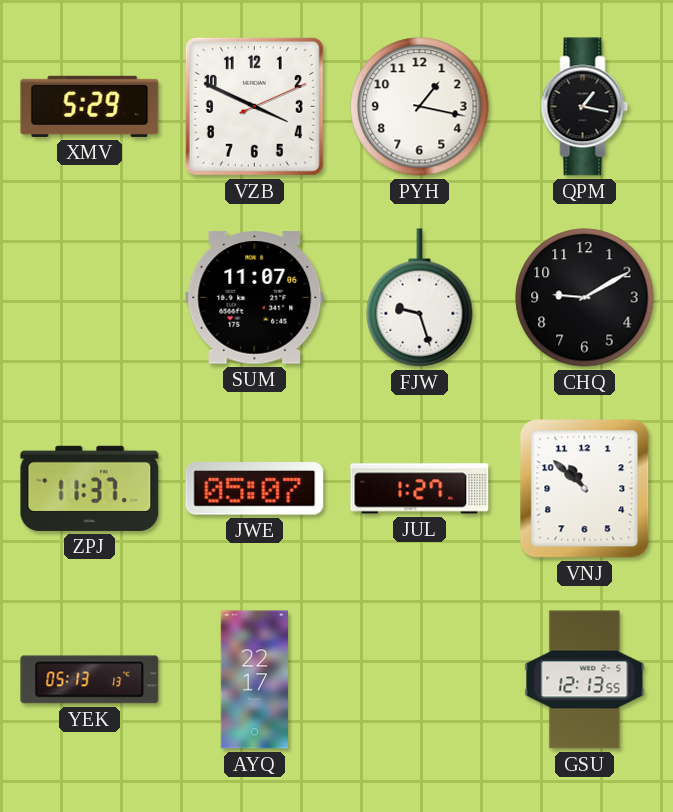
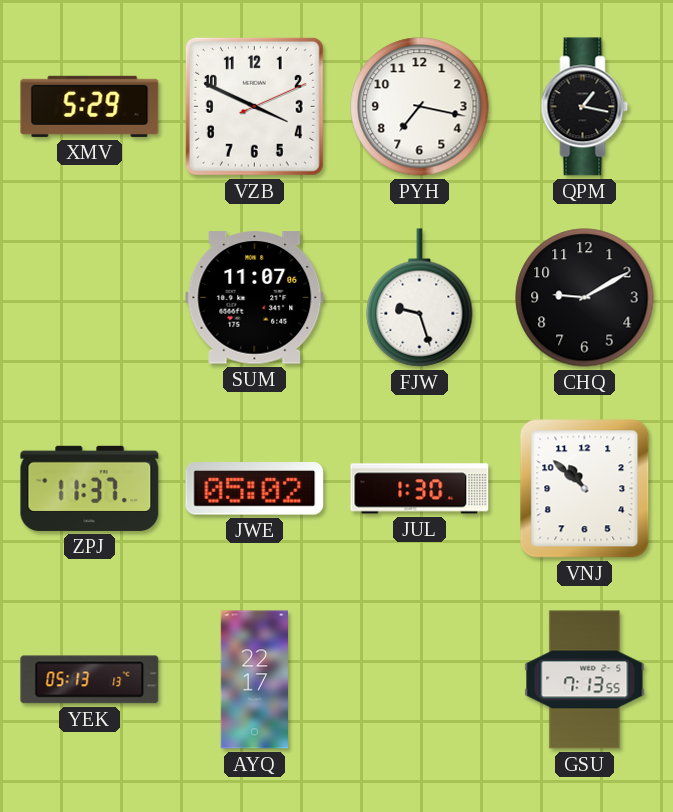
PYH: 1:17 -> 7:17
JWE: 05:07 -> 05:02
JUL: 1:27 -> 1:30
GSU: 12:13 -> 7:13
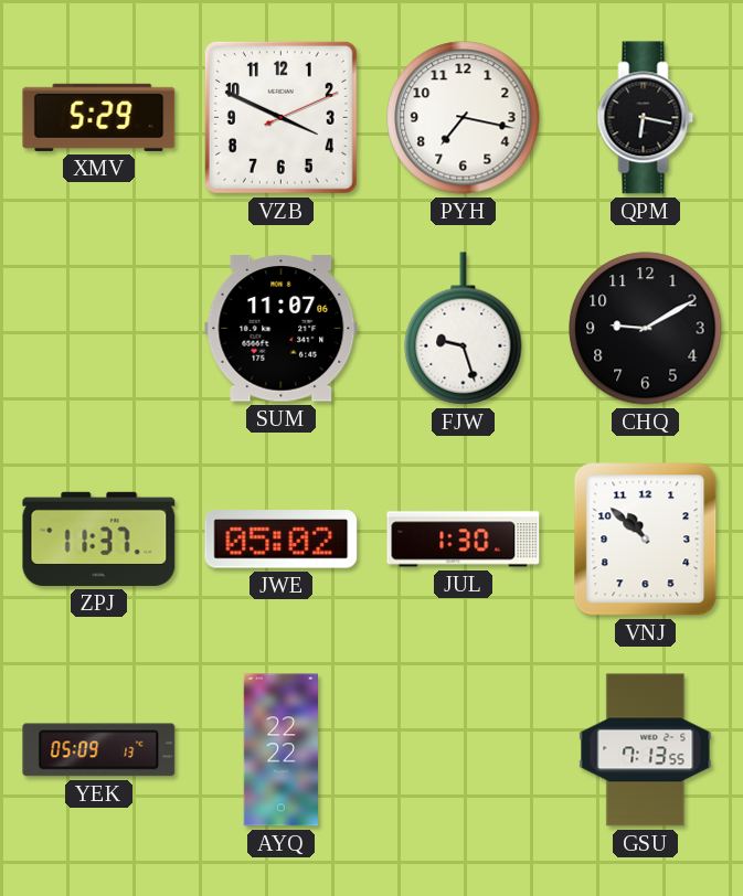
QPM: 1:17 -> 6:17
YEK: 05:13 -> 05:09
AYQ: 22:17 -> 22:22
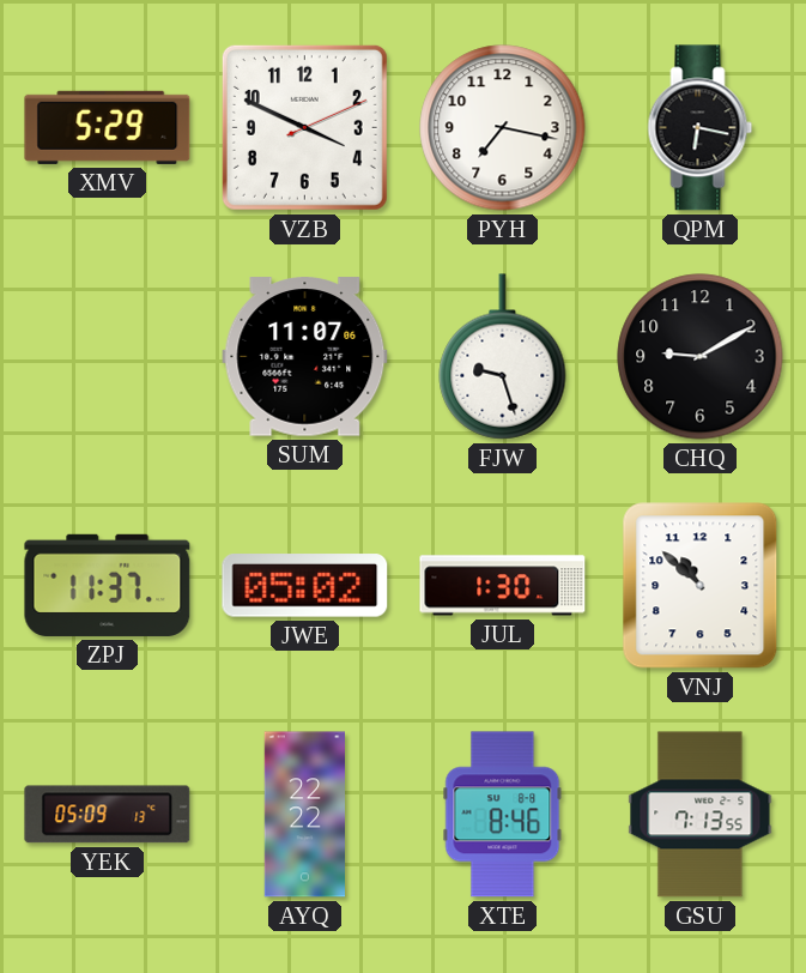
XTE: none -> 8:46
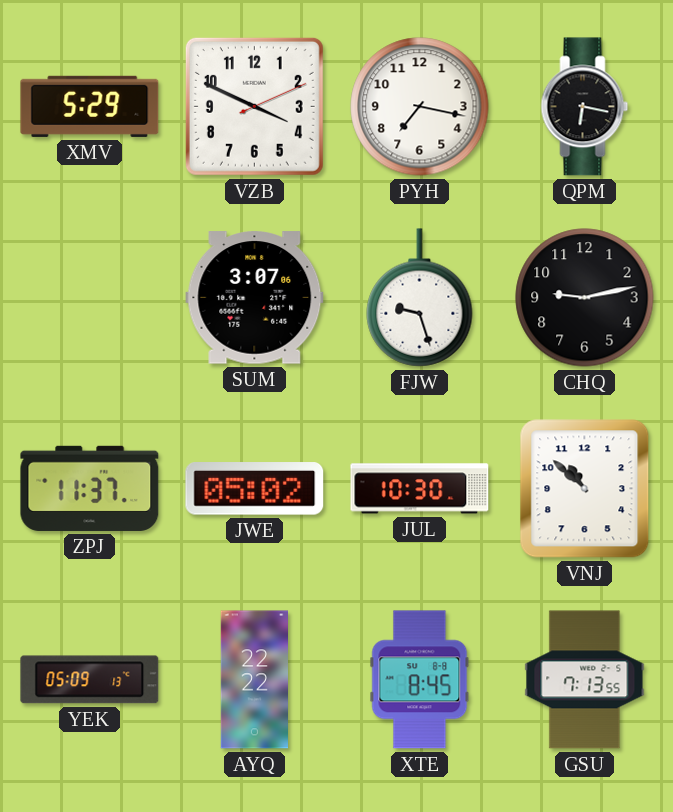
SUM: 11:07 -> 3:07
CHQ: 9:10 -> 9:13
JUL: 1:30 -> 10:30
XTE: 8:46 -> 8:45
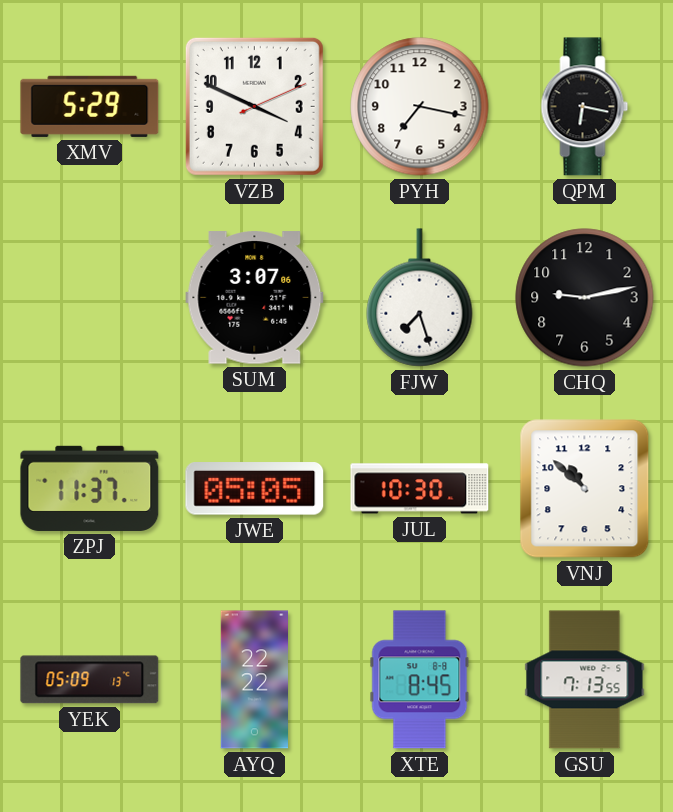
FJW: 9:27 -> 7:27
JWE: 05:02 -> 05:05
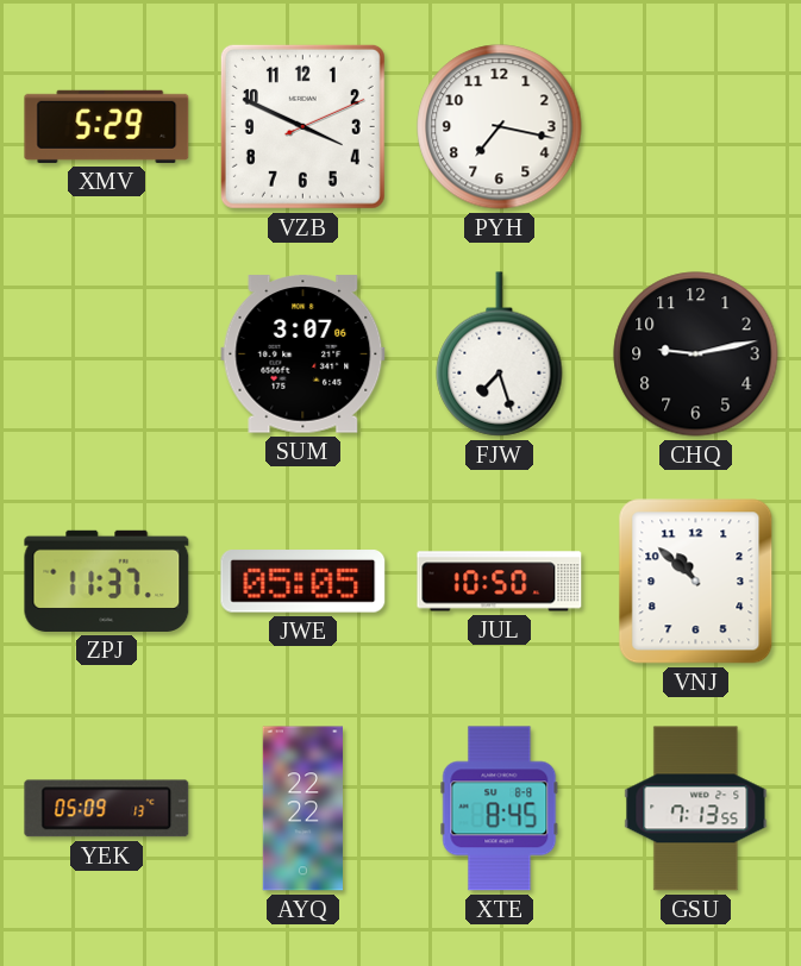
QPM: 6:17 -> none
JUL: 10:30 -> 10:50
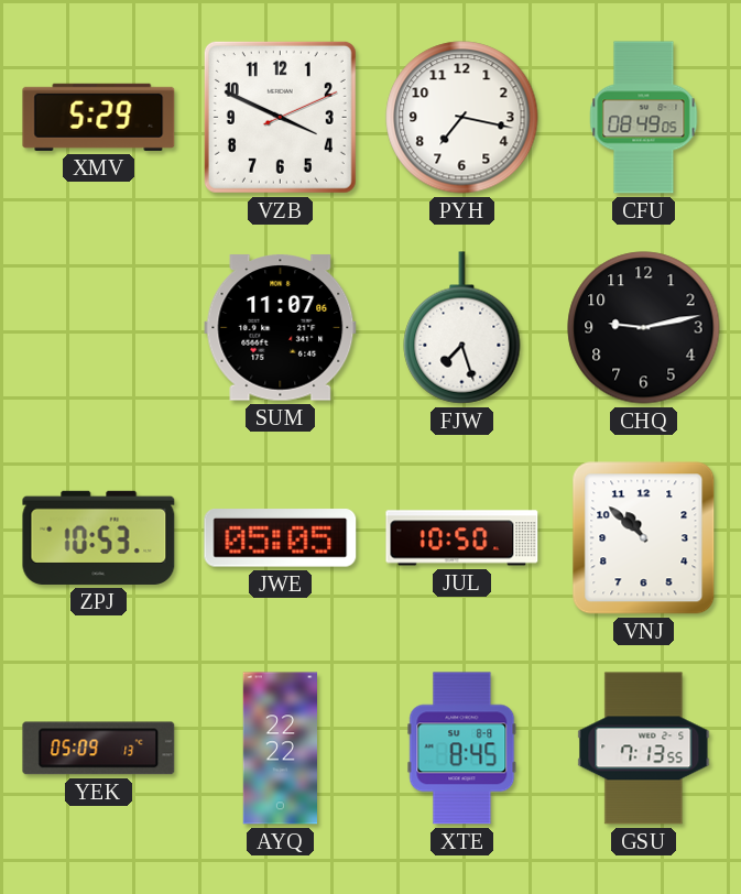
CFU: none -> 08:49
SUM: 3:07 -> 11:07
ZPJ: 11:37 -> 10:53
